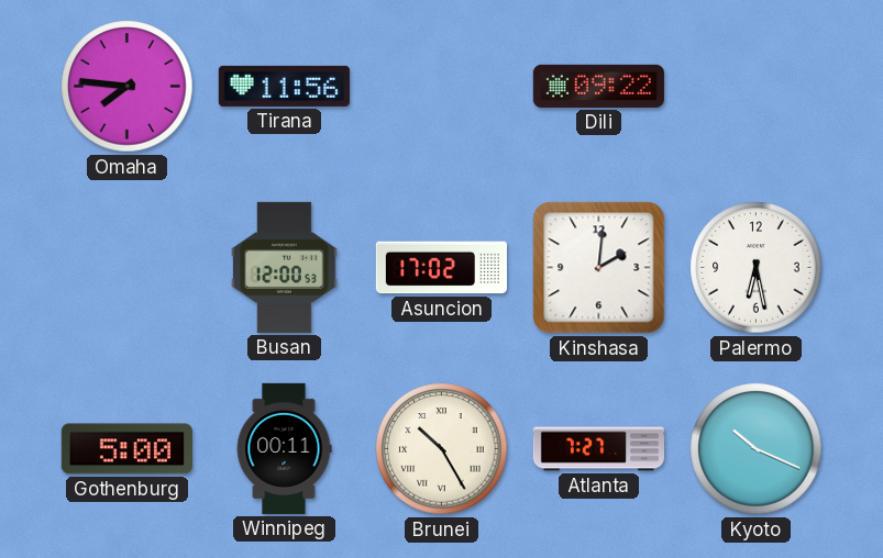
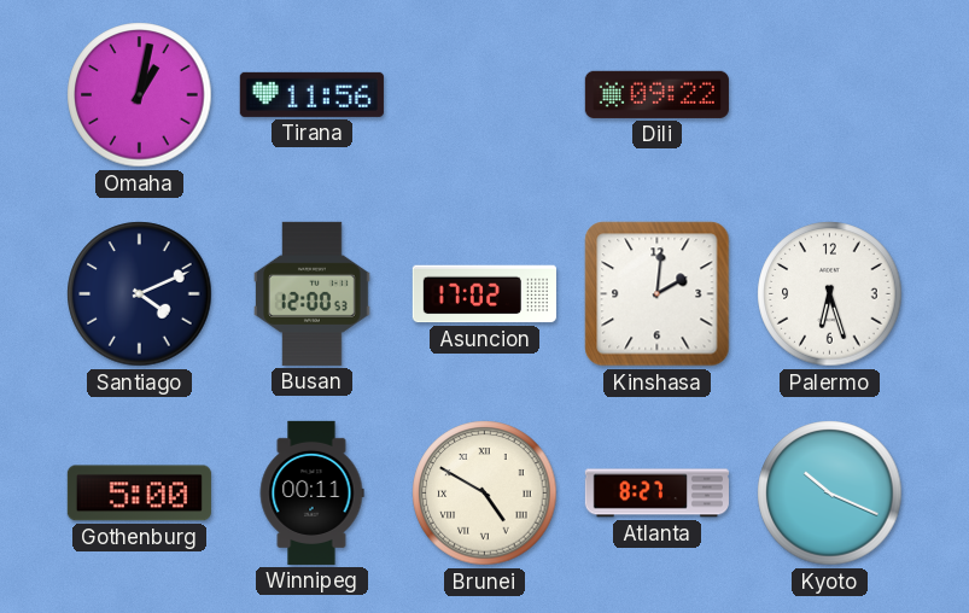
Omaha: 7:46 -> 1:02
Santiago: none -> 4:11
Palermo: 6:28 -> 6:27
Brunei: 10:25 -> 4:50
Atlanta: 7:27 -> 8:27
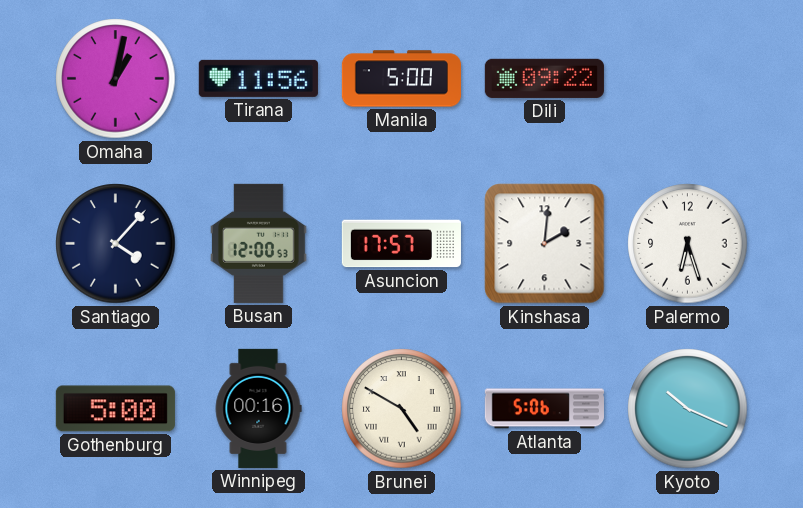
Manila: none -> 5:00
Santiago: 4:11 -> 4:07
Asuncion: 17:02 -> 17:57
Winnipeg: 00:11 -> 00:16
Atlanta: 8:27 -> 5:06
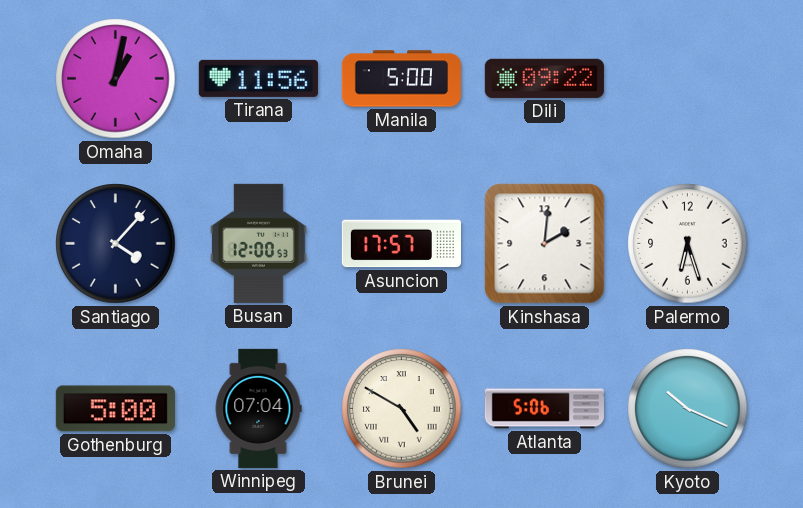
Winnipeg: 00:16 -> 07:04
